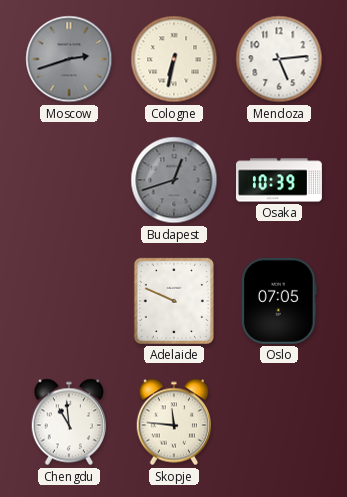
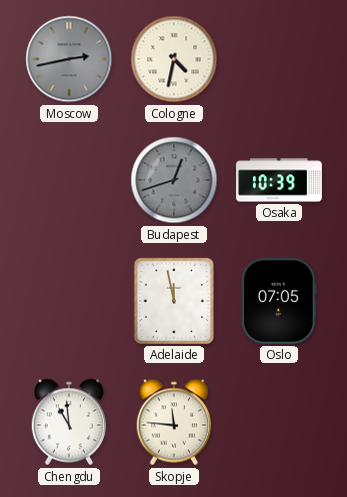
Moscow: 2:42 -> 2:43
Cologne: 6:32 -> 4:32
Mendoza: 5:14 -> none
Adelaide: 9:49 -> 11:58
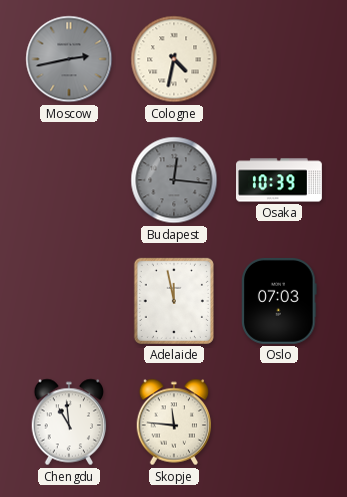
Budapest: 12:42 -> 12:16
Oslo: 07:05 -> 07:03
